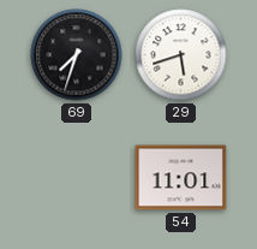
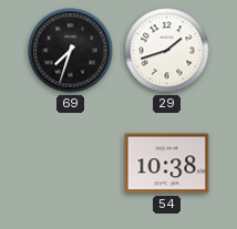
29: 5:42 -> 1:42
54: 11:01 -> 10:38
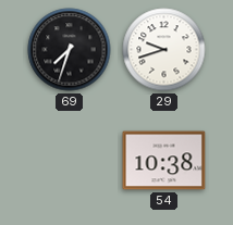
29: 1:42 -> 9:42
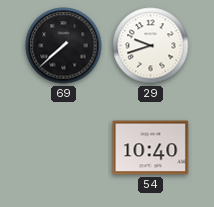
69: 7:33 -> 7:38
54: 10:38 -> 10:40
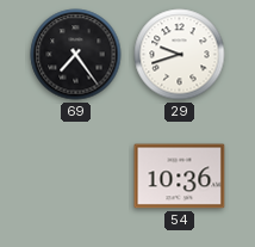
69: 7:38 -> 7:24
54: 10:40 -> 10:36
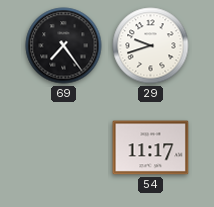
54: 10:36 -> 11:17
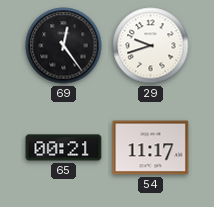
69: 7:24 -> 12:24
65: none -> 00:21
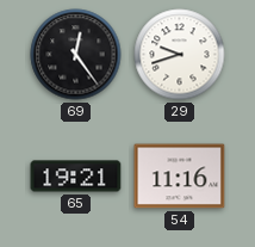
65: 00:21 -> 19:21
54: 11:17 -> 11:16
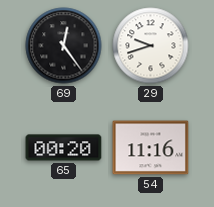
65: 19:21 -> 00:20
